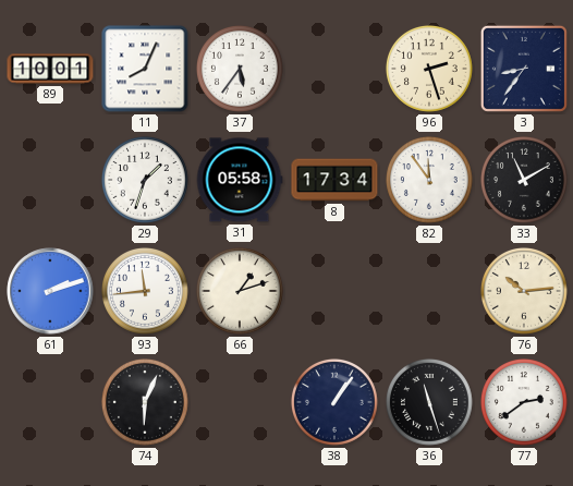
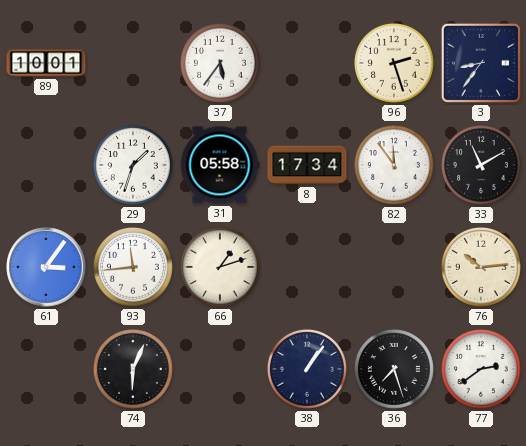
11: 8:04 -> none
61: 2:12 -> 3:06
36: 11:27 -> 7:27
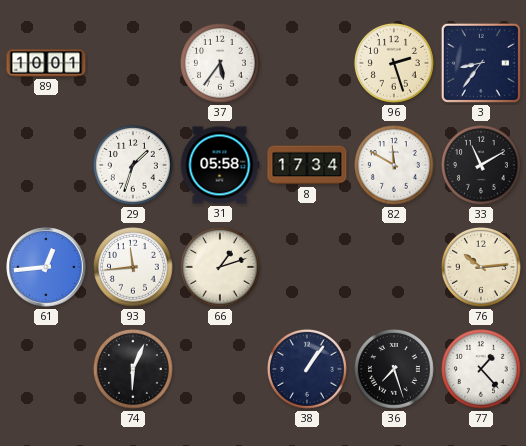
82: 11:54 -> 11:50
61: 3:06 -> 12:44
77: 2:39 -> 1:23
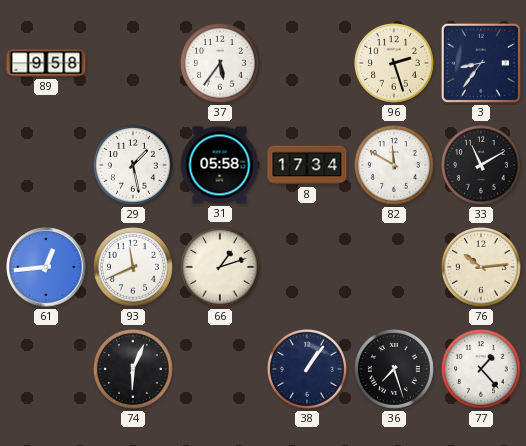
89: 10:01 -> 9:58
29: 1:33 -> 1:28
93: 11:44 -> 11:41
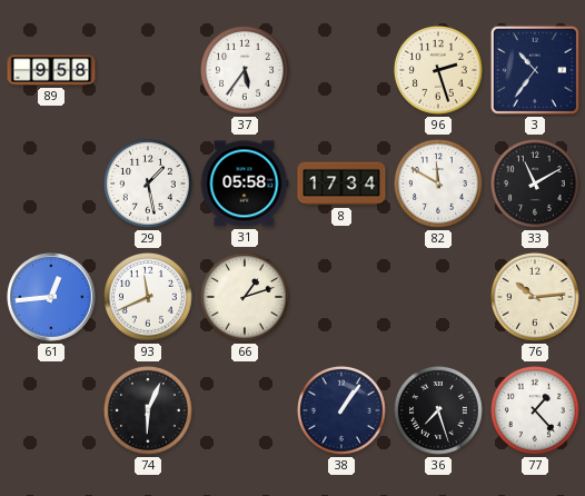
3: 8:36 -> 10:36
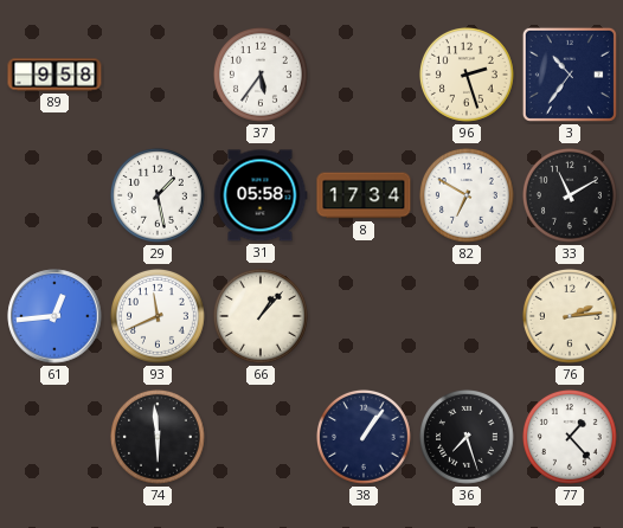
82: 11:50 -> 6:50
66: 1:12 -> 1:07
76: 10:14 -> 2:14
74: 6:04 -> 5:59
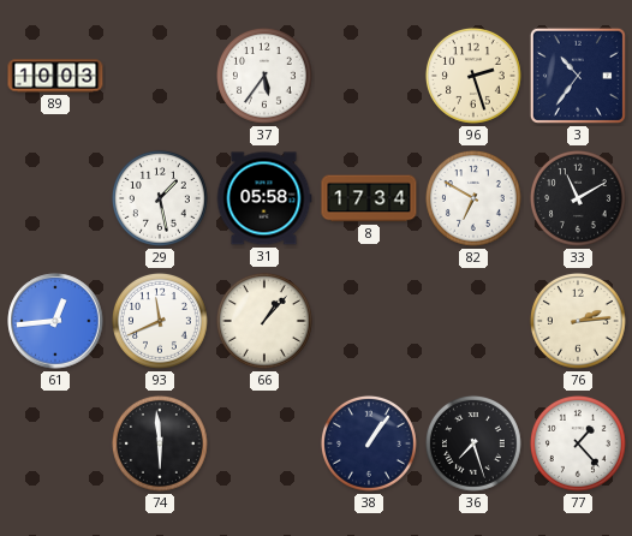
89: 9:58 -> 10:03
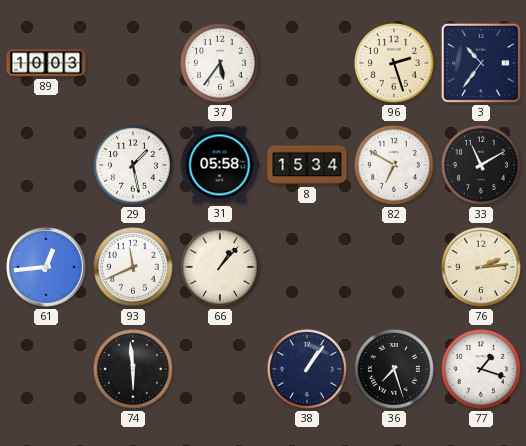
8: 17:34 -> 15:34
77: 1:23 -> 1:18
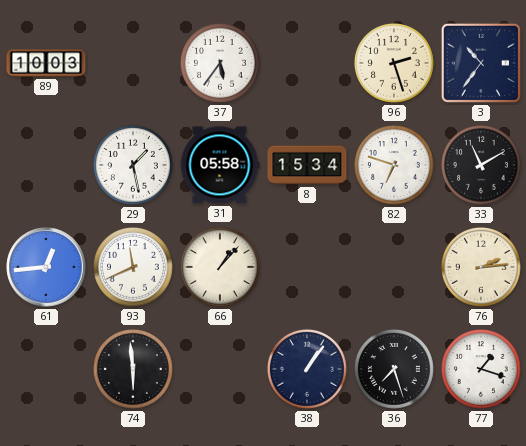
82: 6:50 -> 6:48
